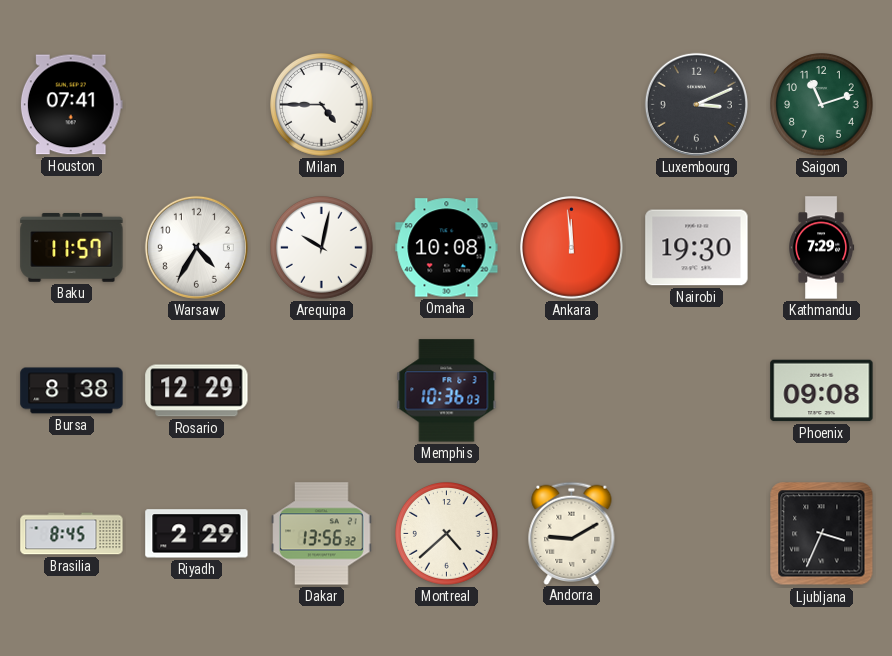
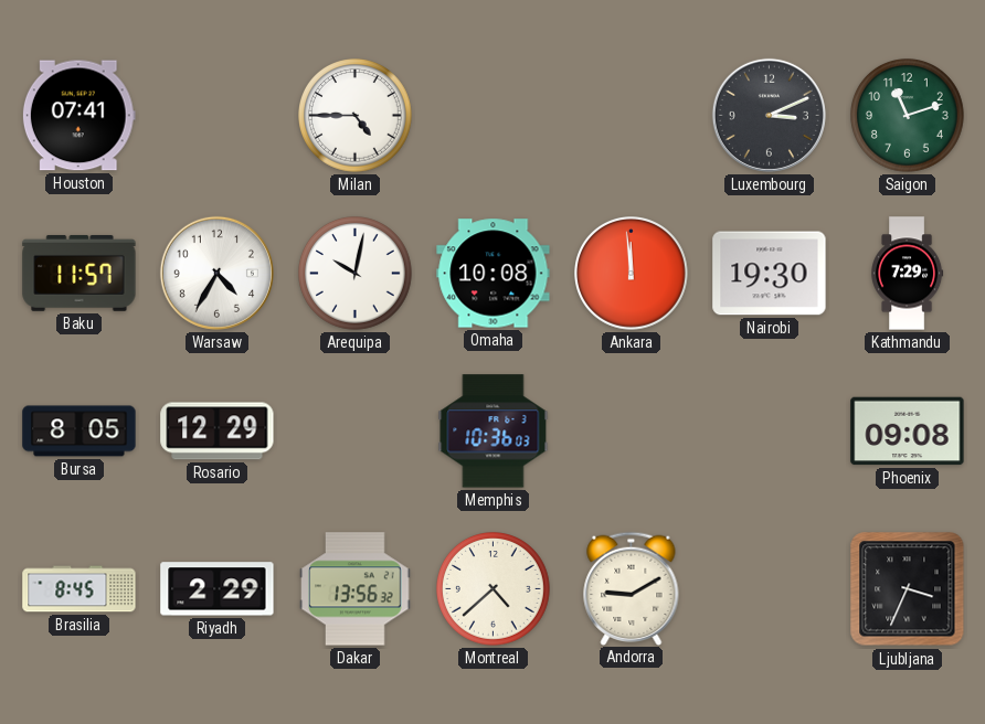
Bursa: 8:38 -> 8:05
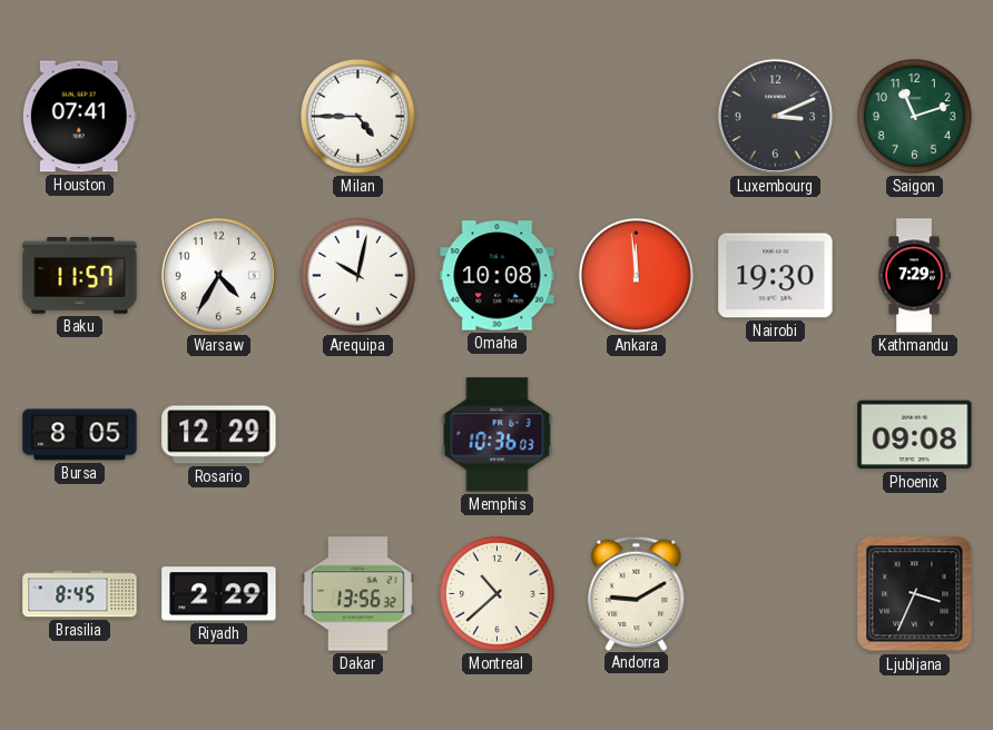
Montreal: 4:38 -> 10:38
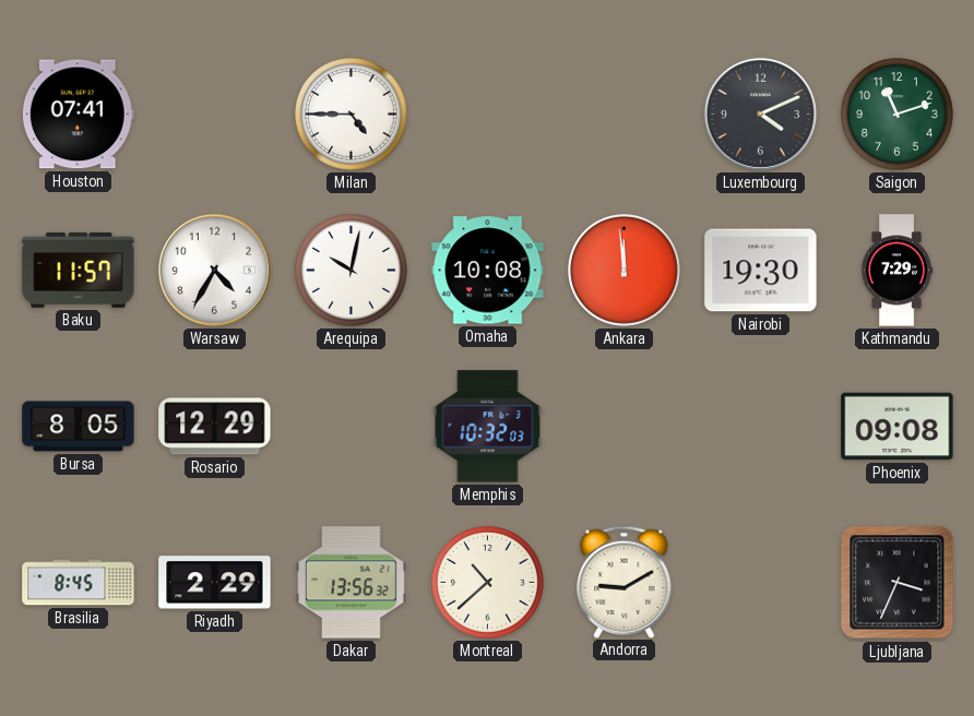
Luxembourg: 3:11 -> 4:11
Memphis: 10:36 -> 10:32
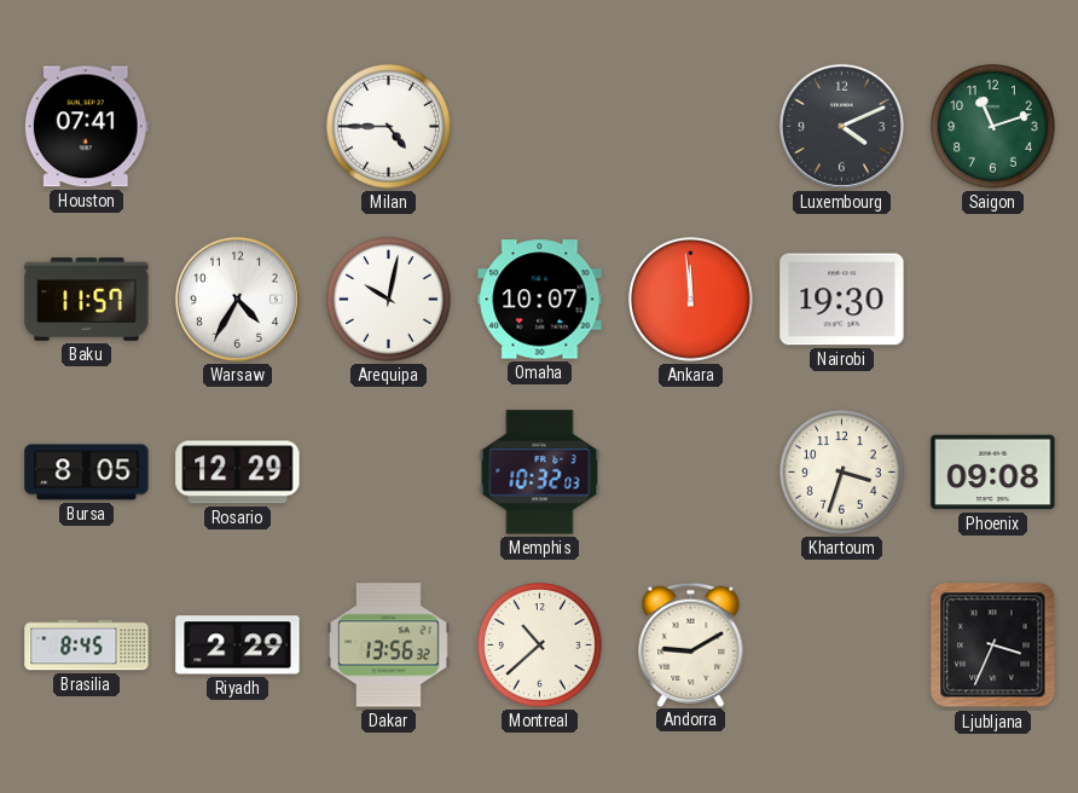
Omaha: 10:08 -> 10:07
Kathmandu: 7:29 -> none
Khartoum: none -> 3:33
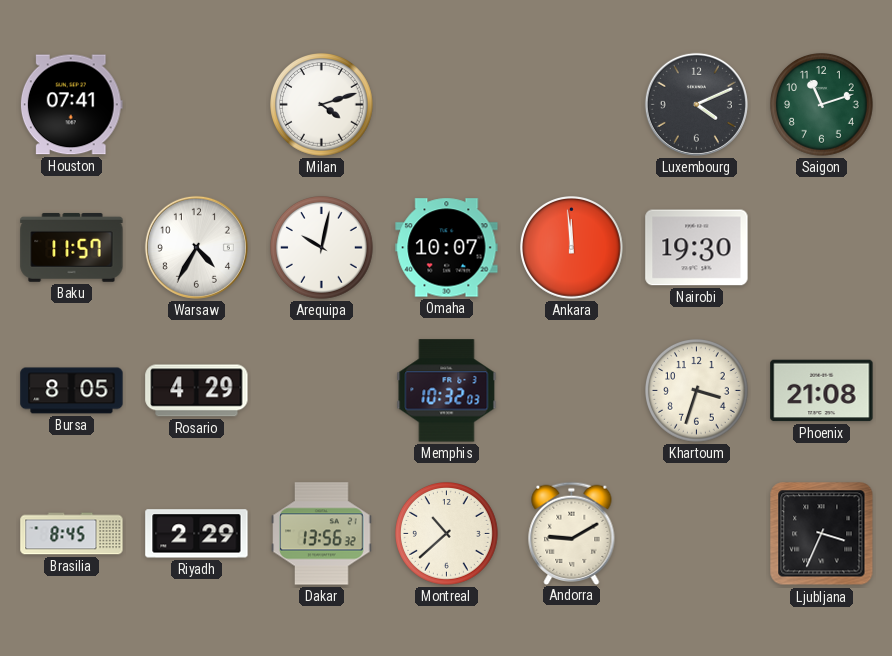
Milan: 4:45 -> 4:12
Rosario: 12:29 -> 4:29
Phoenix: 09:08 -> 21:08
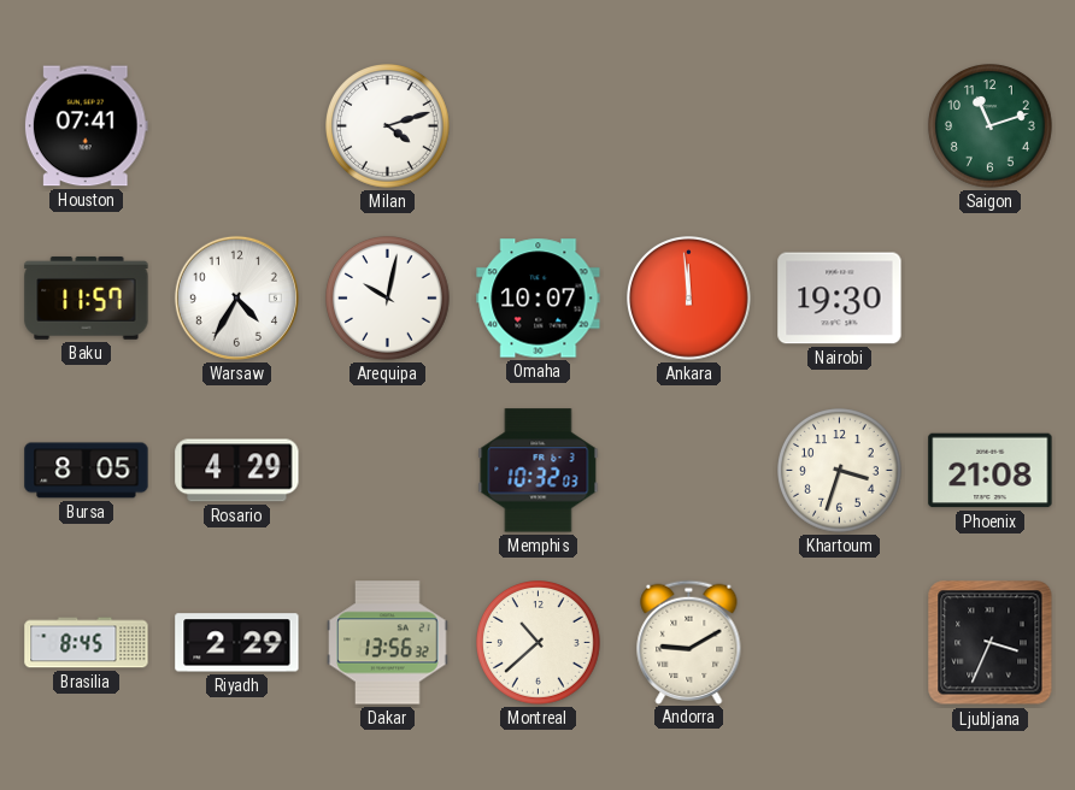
Luxembourg: 4:11 -> none
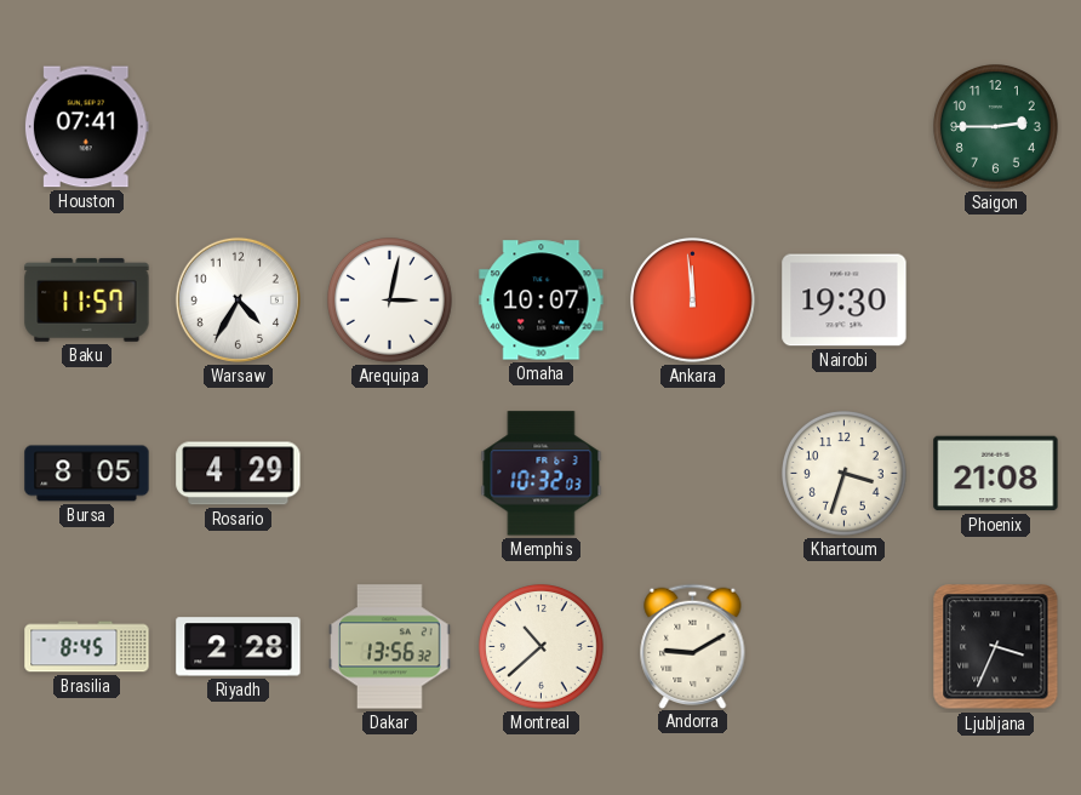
Milan: 4:12 -> none
Saigon: 11:12 -> 2:45
Arequipa: 10:02 -> 3:02
Riyadh: 2:29 -> 2:28
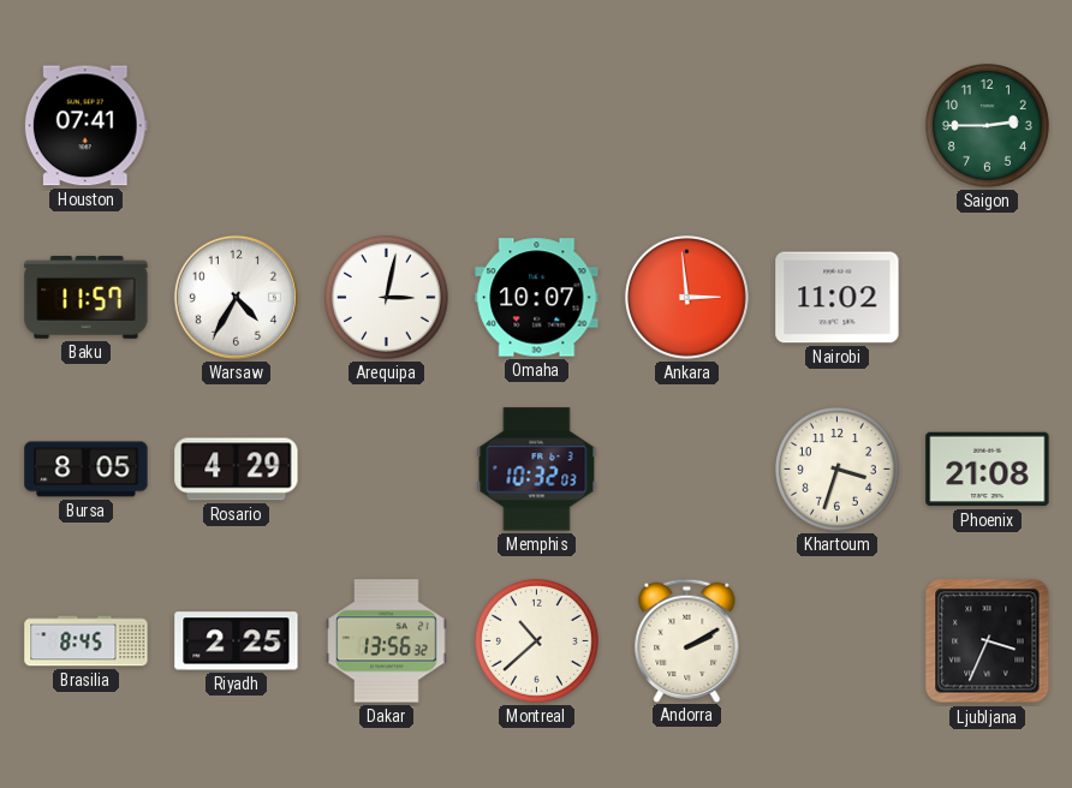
Ankara: 11:59 -> 2:59
Nairobi: 19:30 -> 11:02
Riyadh: 2:28 -> 2:25
Andorra: 9:10 -> 2:10
